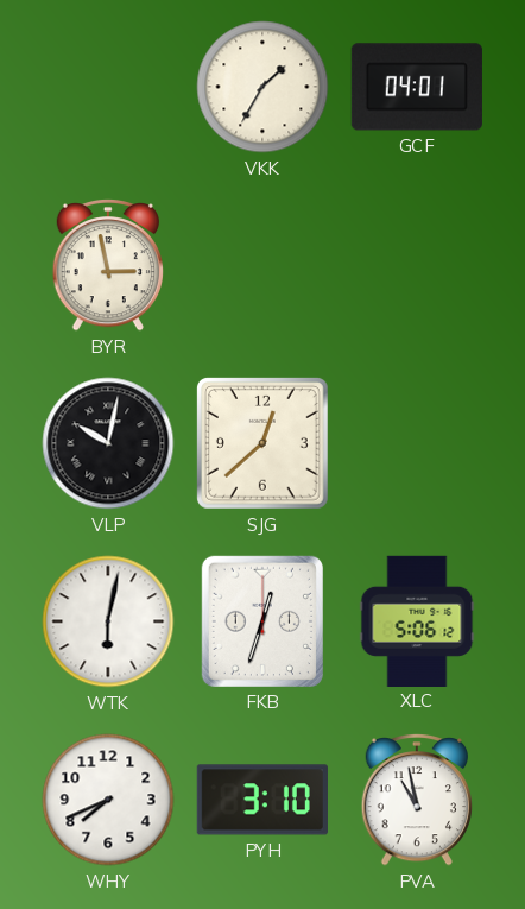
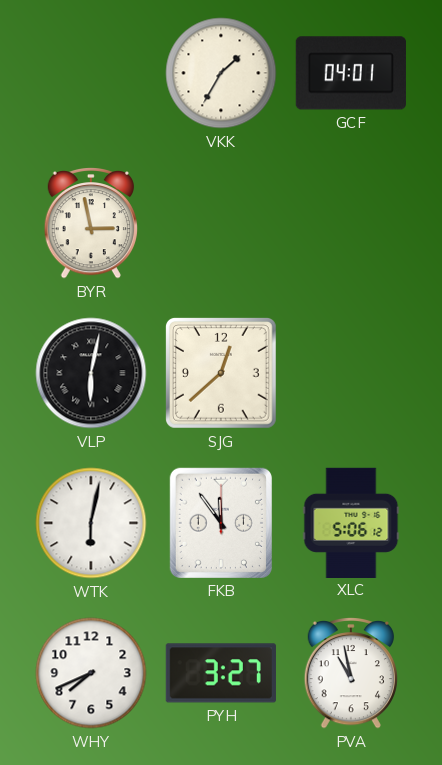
VLP: 10:02 -> 6:02
FKB: 12:33 -> 11:54
PYH: 3:10 -> 3:27
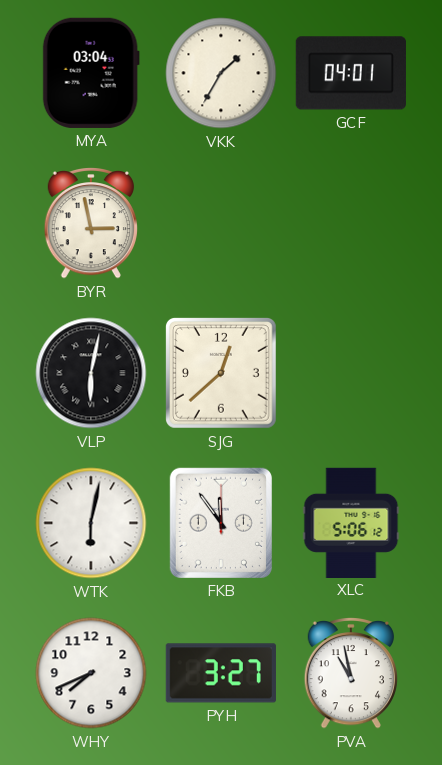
MYA: none -> 03:04
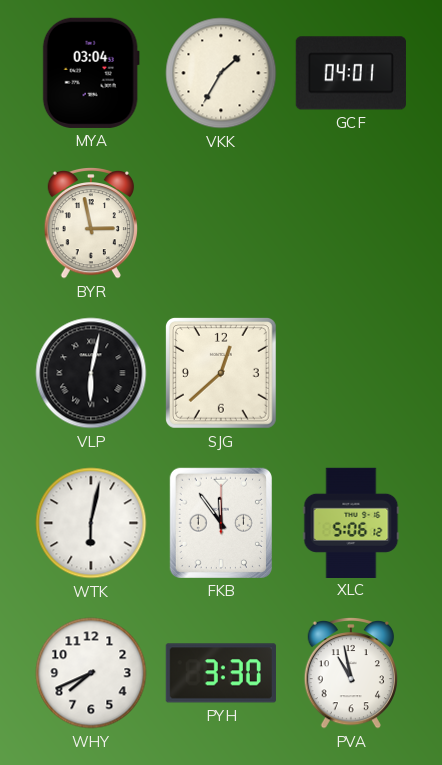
PYH: 3:27 -> 3:30
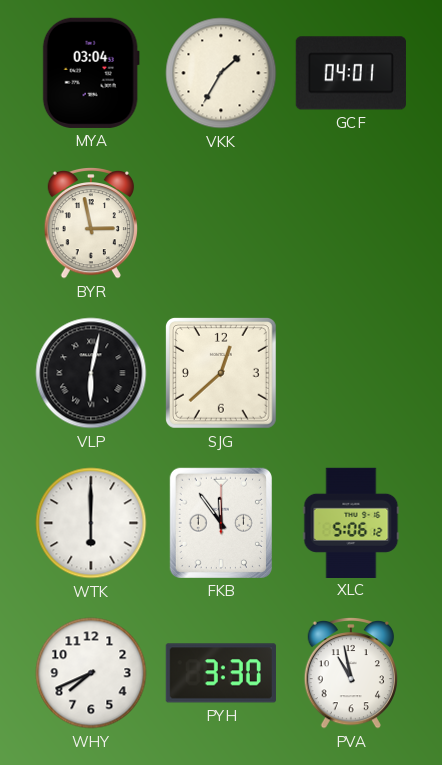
WTK: 6:02 -> 6:00
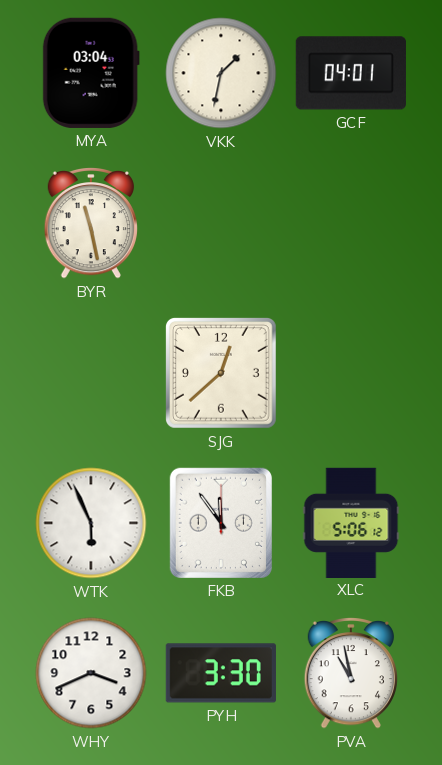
VKK: 1:35 -> 1:32
BYR: 2:58 -> 11:28
VLP: 6:02 -> none
WTK: 6:00 -> 5:56
WHY: 7:41 -> 3:41
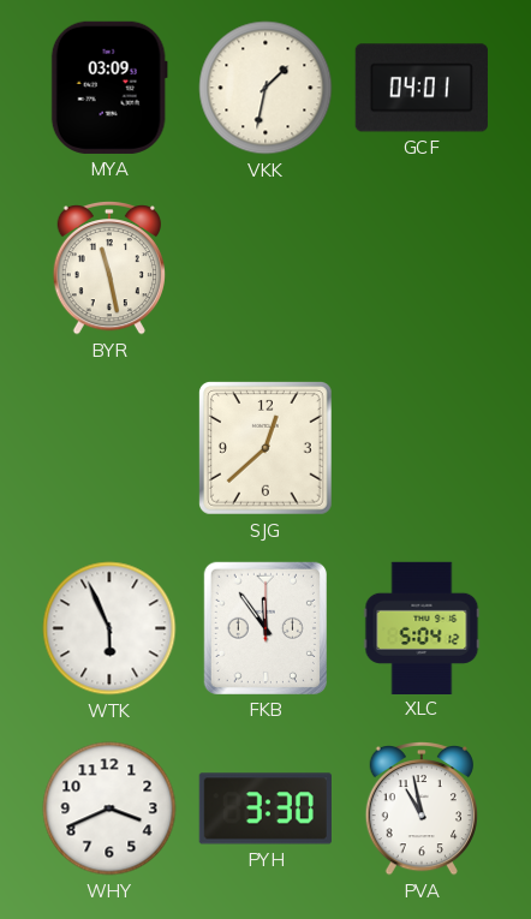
MYA: 03:04 -> 03:09
XLC: 5:06 -> 5:04
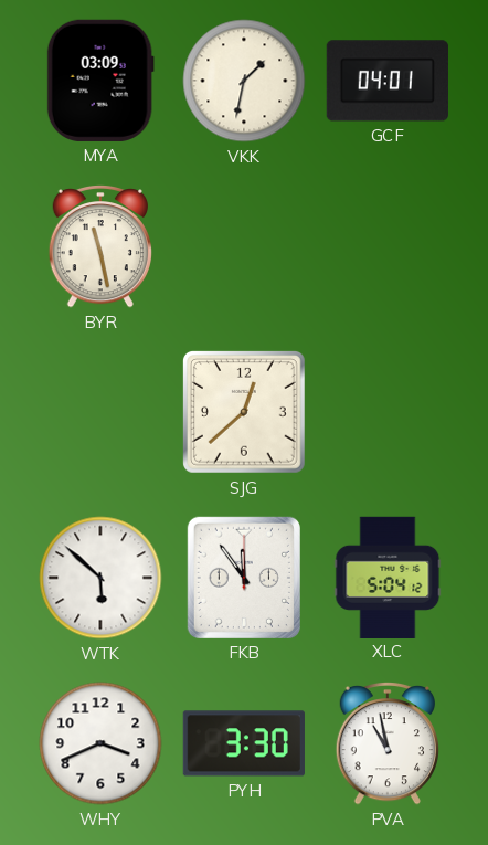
WTK: 5:56 -> 5:52
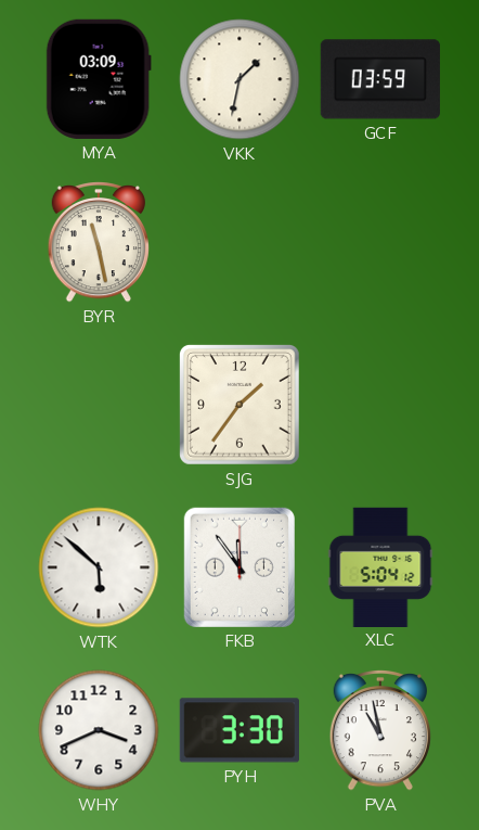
GCF: 04:01 -> 03:59
SJG: 12:38 -> 1:36
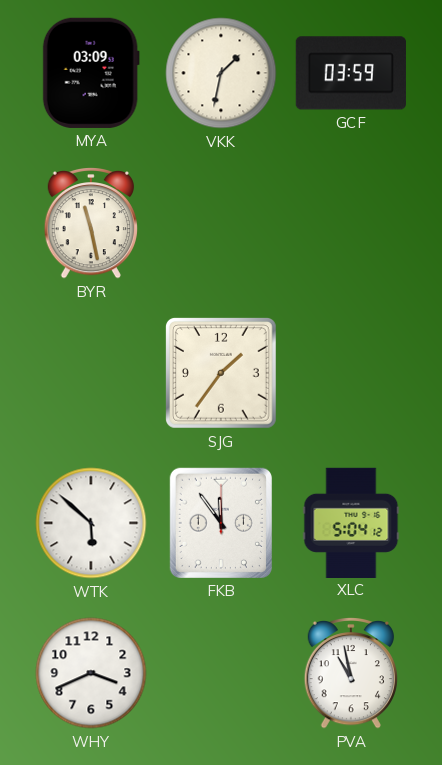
PYH: 3:30 -> none
